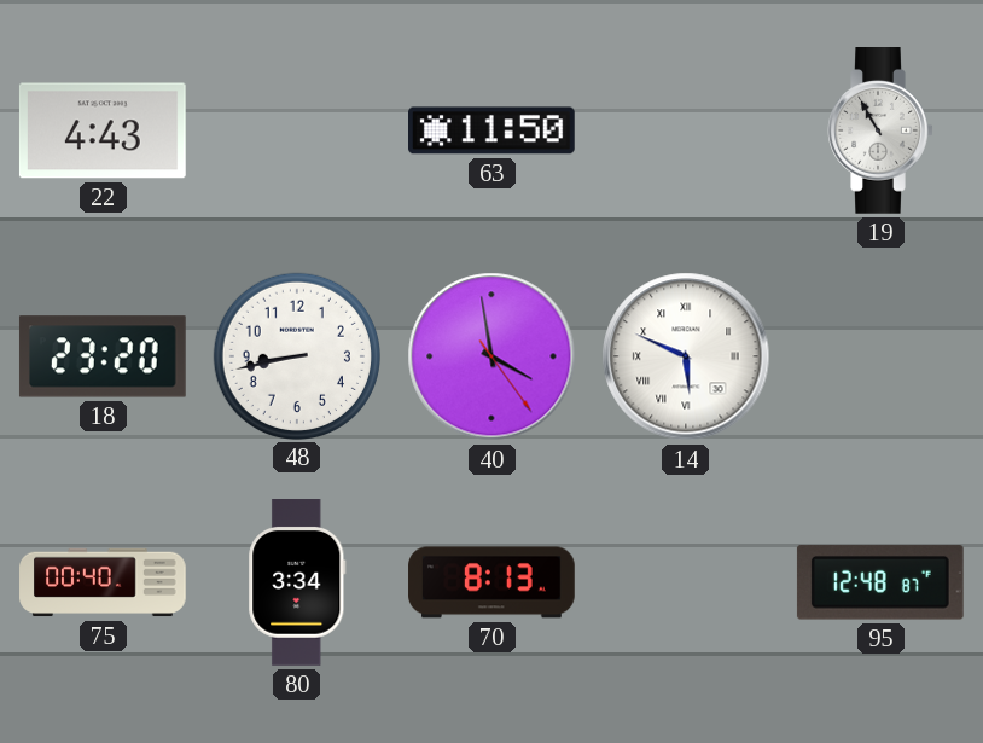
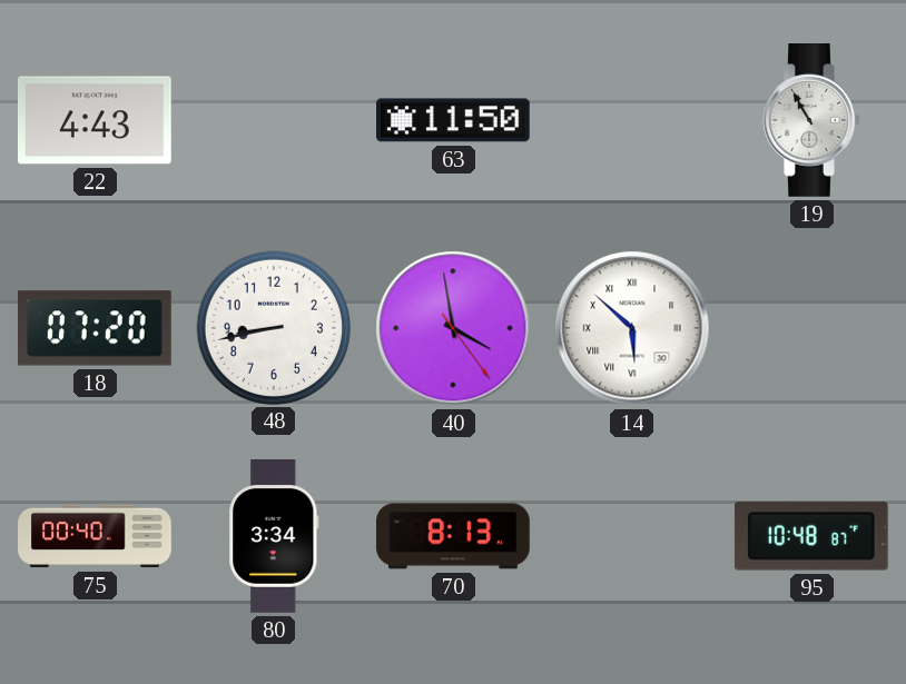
18: 23:20 -> 07:20
14: 5:49 -> 5:52
95: 12:48 -> 10:48
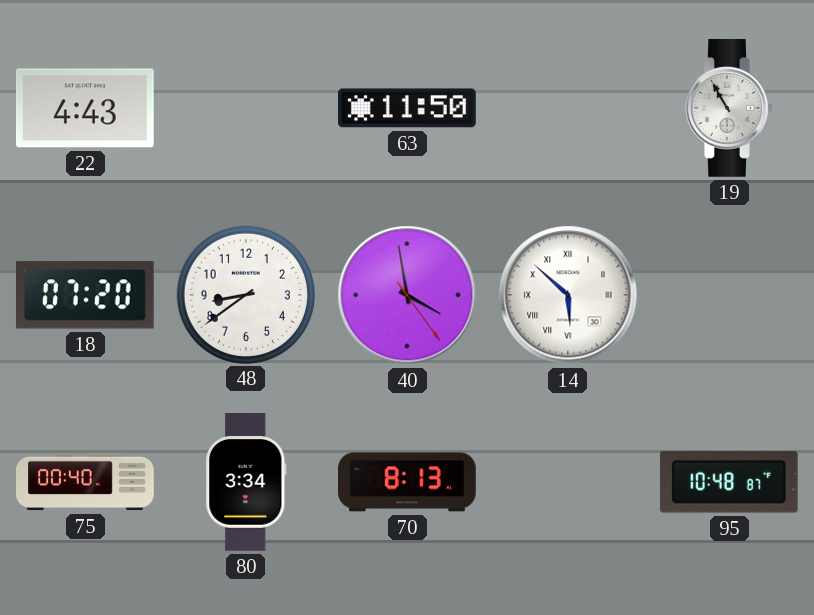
48: 8:43 -> 8:39
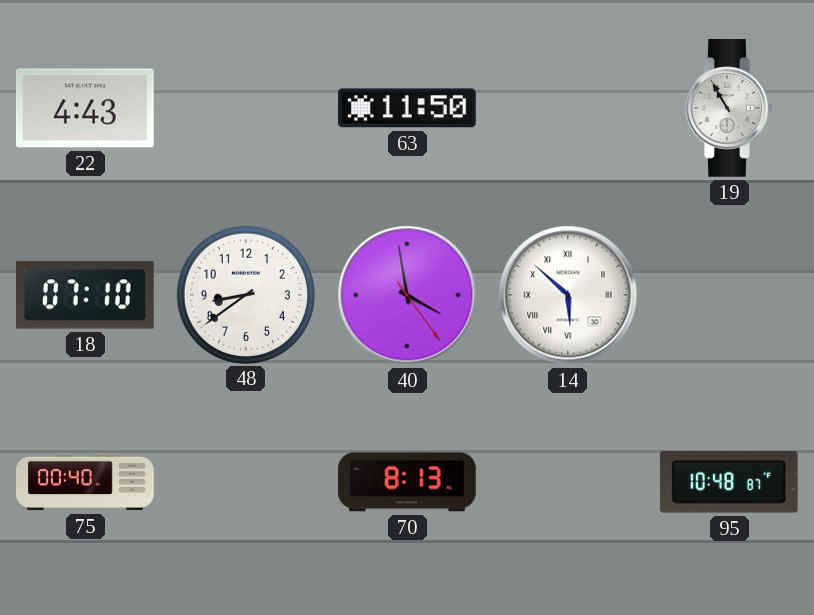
18: 07:20 -> 07:10
80: 3:34 -> none
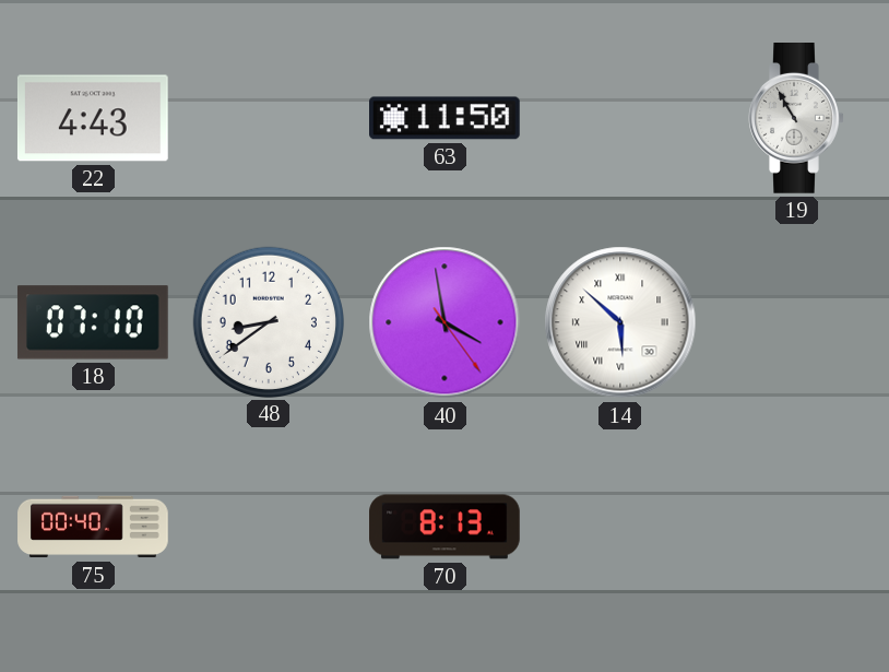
95: 10:48 -> none
